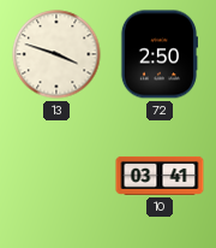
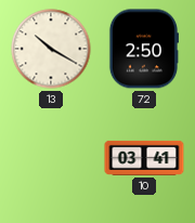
13: 3:48 -> 10:20
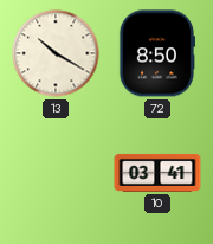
72: 2:50 -> 8:50
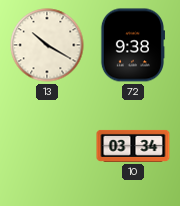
72: 8:50 -> 9:38
10: 03:41 -> 03:34
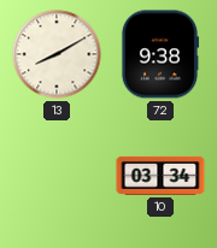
13: 10:20 -> 8:10
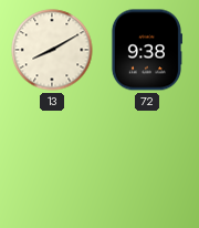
10: 03:34 -> none
